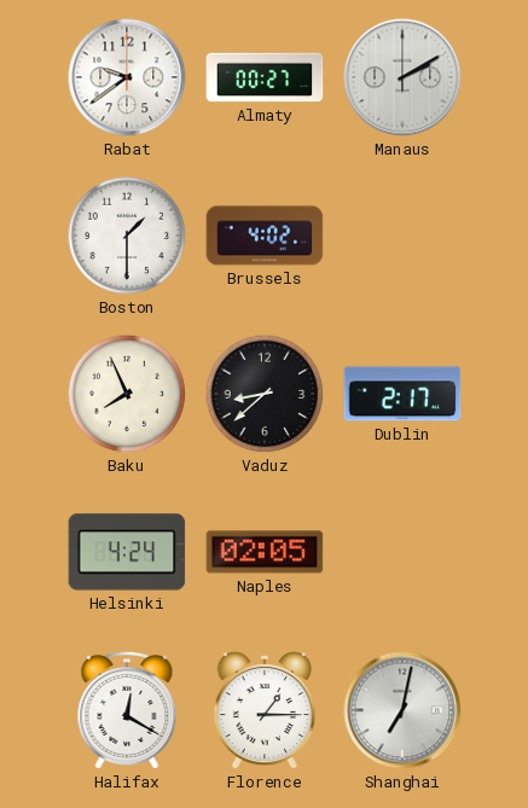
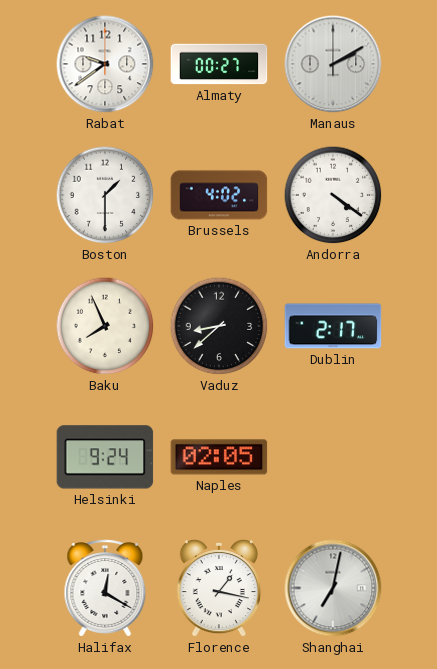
Andorra: none -> 4:21
Helsinki: 4:24 -> 9:24
Florence: 1:15 -> 1:17
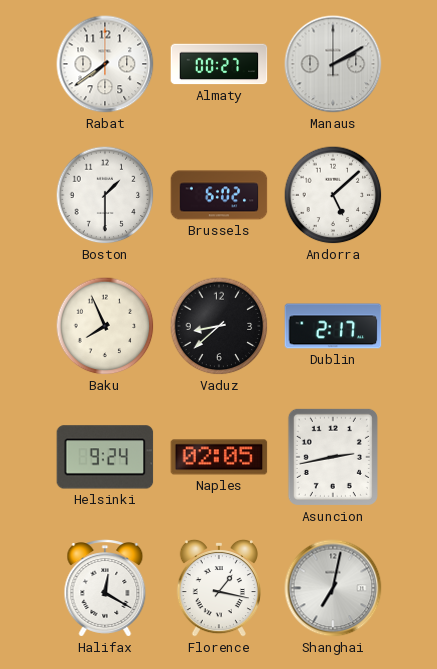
Rabat: 9:39 -> 7:39
Brussels: 4:02 -> 6:02
Andorra: 4:21 -> 5:08
Asuncion: none -> 2:43
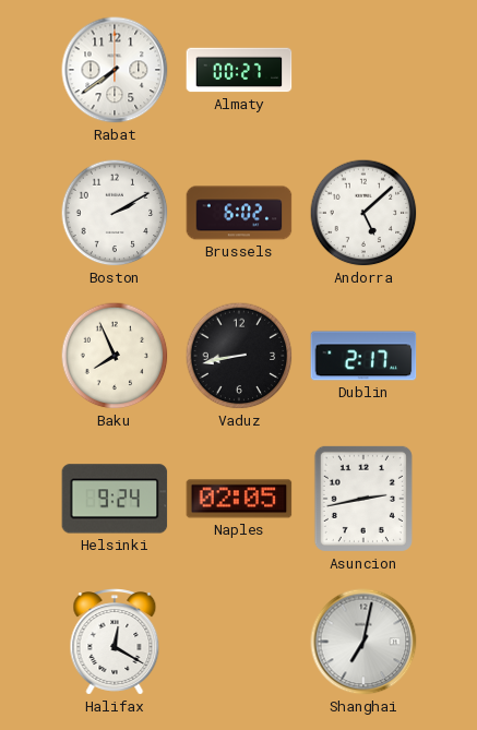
Manaus: 2:10 -> none
Boston: 1:30 -> 2:10
Vaduz: 8:38 -> 8:43
Florence: 1:17 -> none
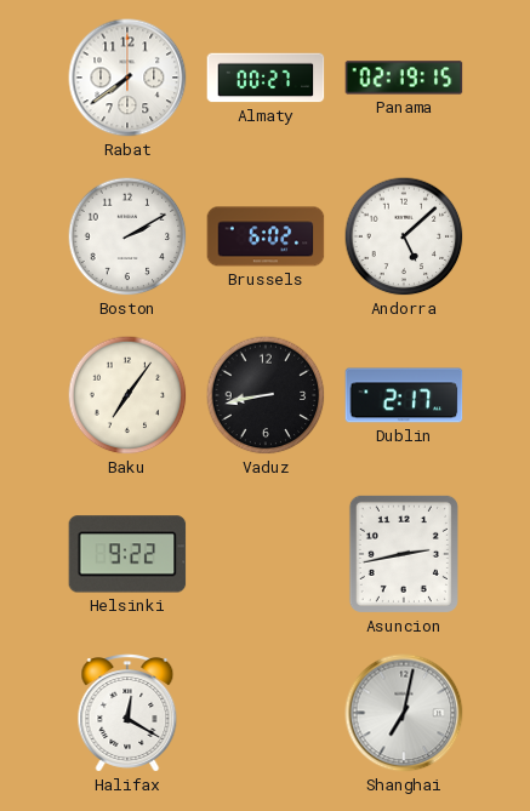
Panama: none -> 02:19
Baku: 7:56 -> 7:06
Helsinki: 9:24 -> 9:22
Naples: 02:05 -> none
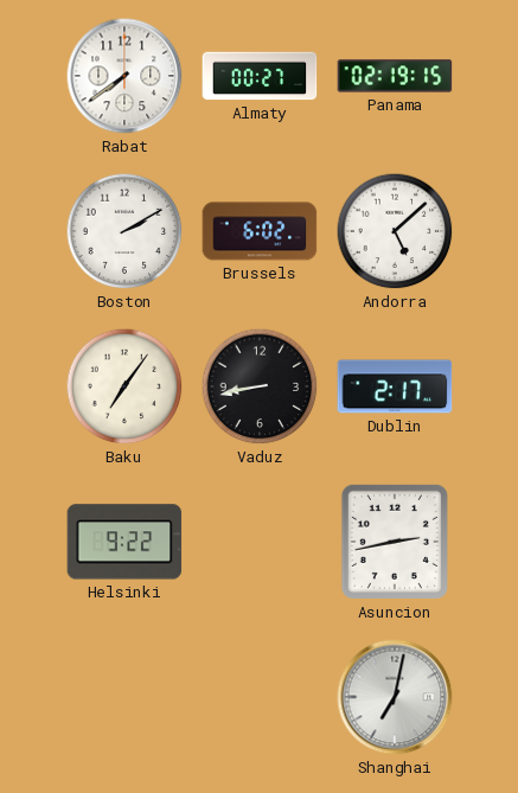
Halifax: 12:20 -> none
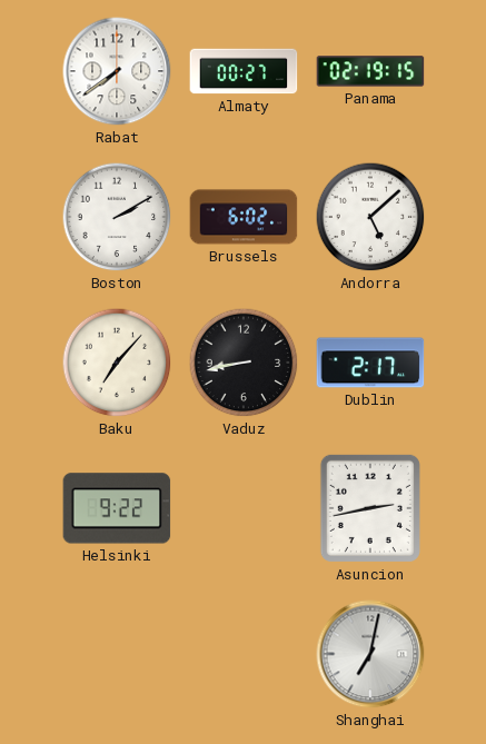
Baku: 7:06 -> 7:07
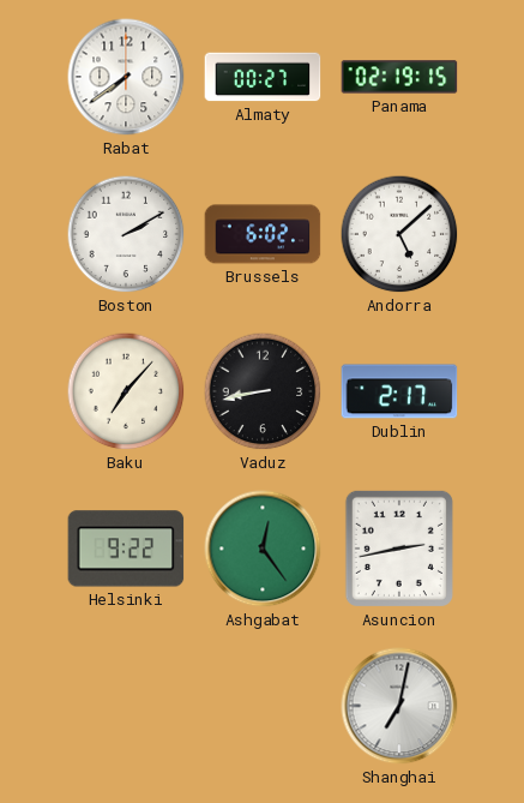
Ashgabat: none -> 12:24
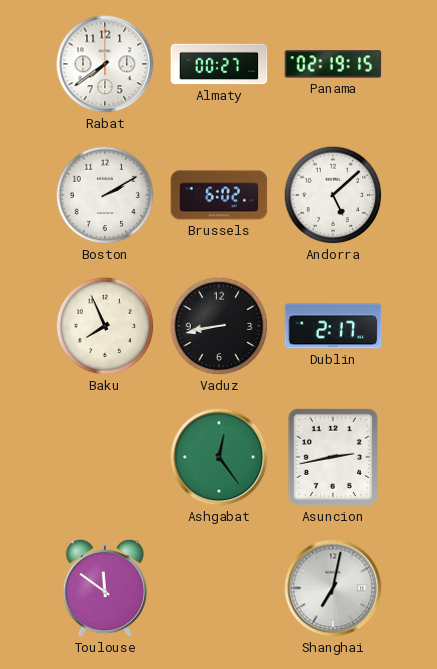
Baku: 7:07 -> 7:56
Helsinki: 9:22 -> none
Toulouse: none -> 11:51
